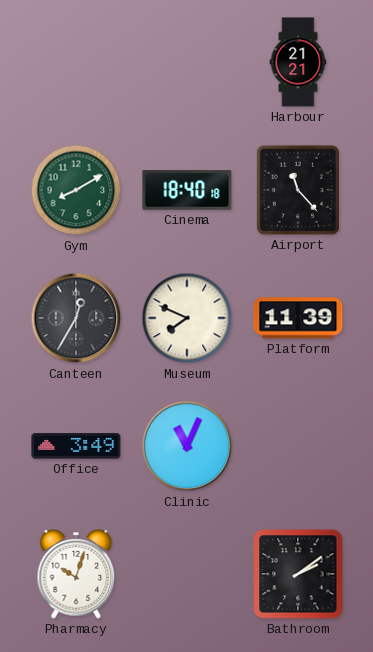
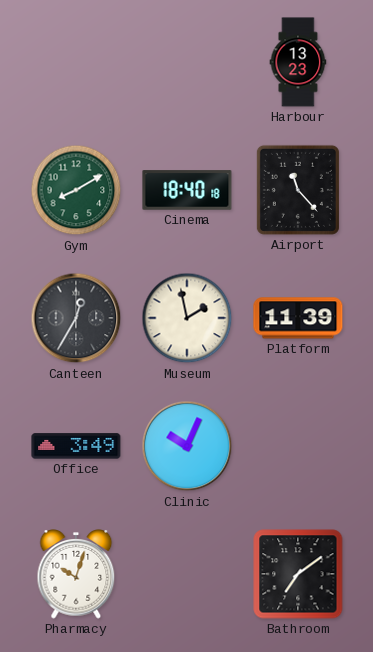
Harbour: 21:21 -> 13:23
Museum: 7:49 -> 1:58
Clinic: 11:04 -> 10:04
Bathroom: 2:09 -> 7:09
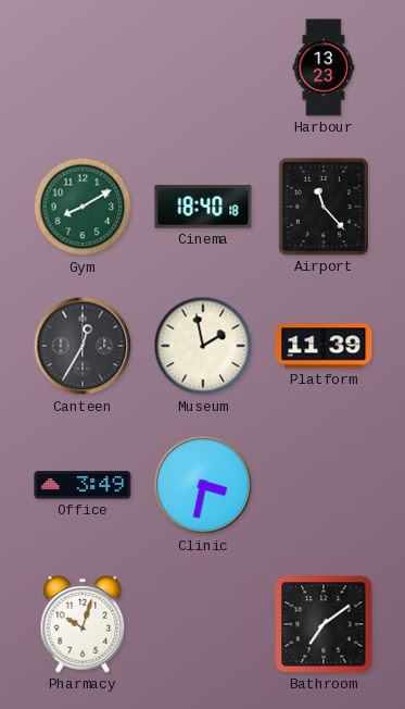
Clinic: 10:04 -> 3:32
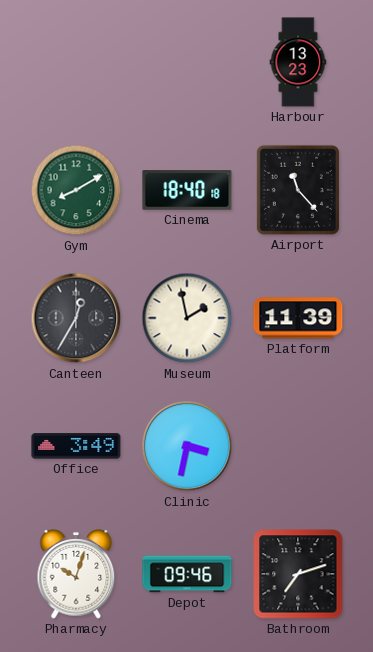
Depot: none -> 09:46
Bathroom: 7:09 -> 7:12
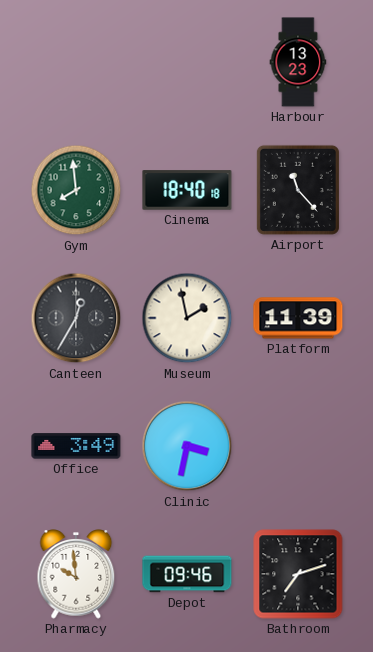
Gym: 8:10 -> 7:59
Pharmacy: 10:03 -> 9:59
